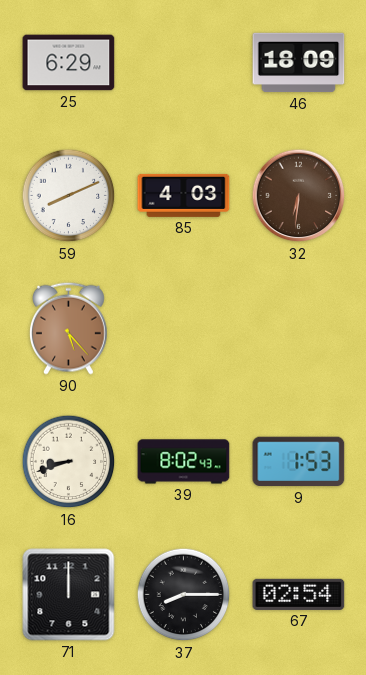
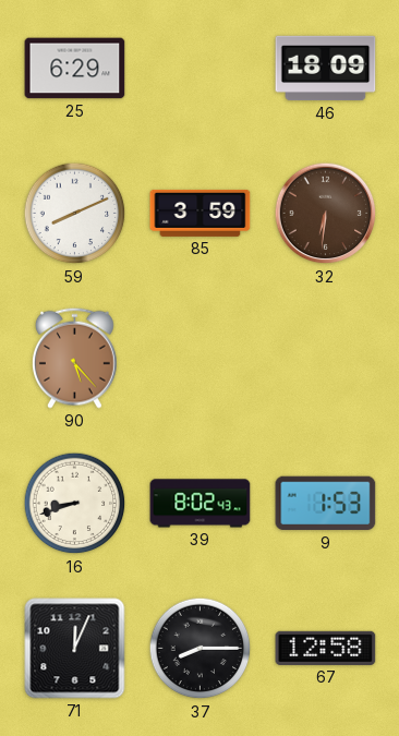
85: 4:03 -> 3:59
71: 12:00 -> 12:04
67: 02:54 -> 12:58
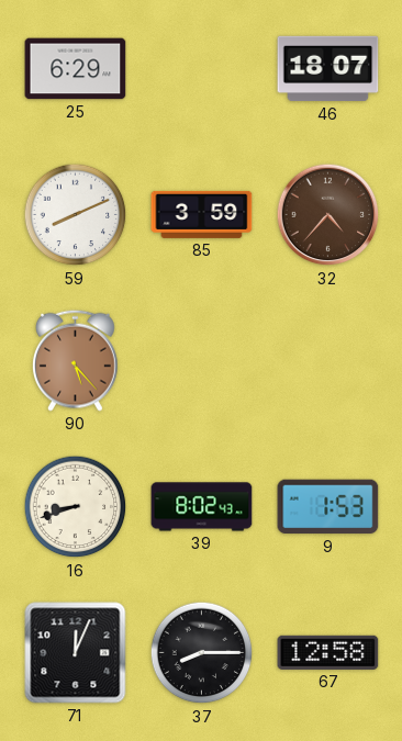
46: 18:09 -> 18:07
32: 6:31 -> 4:37
